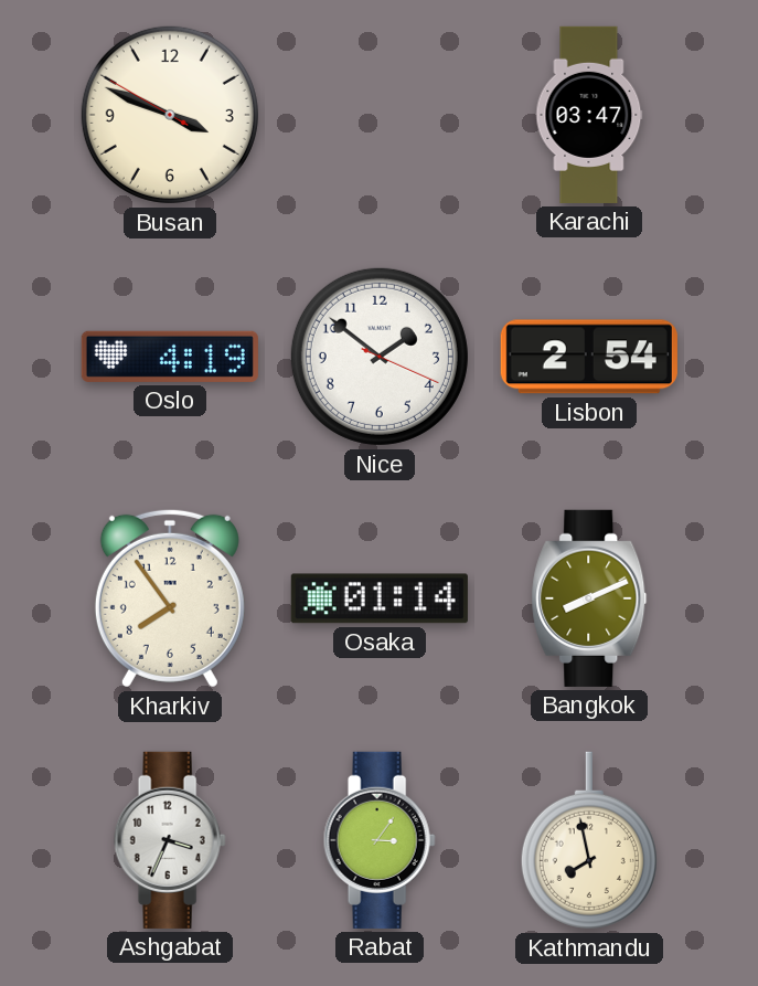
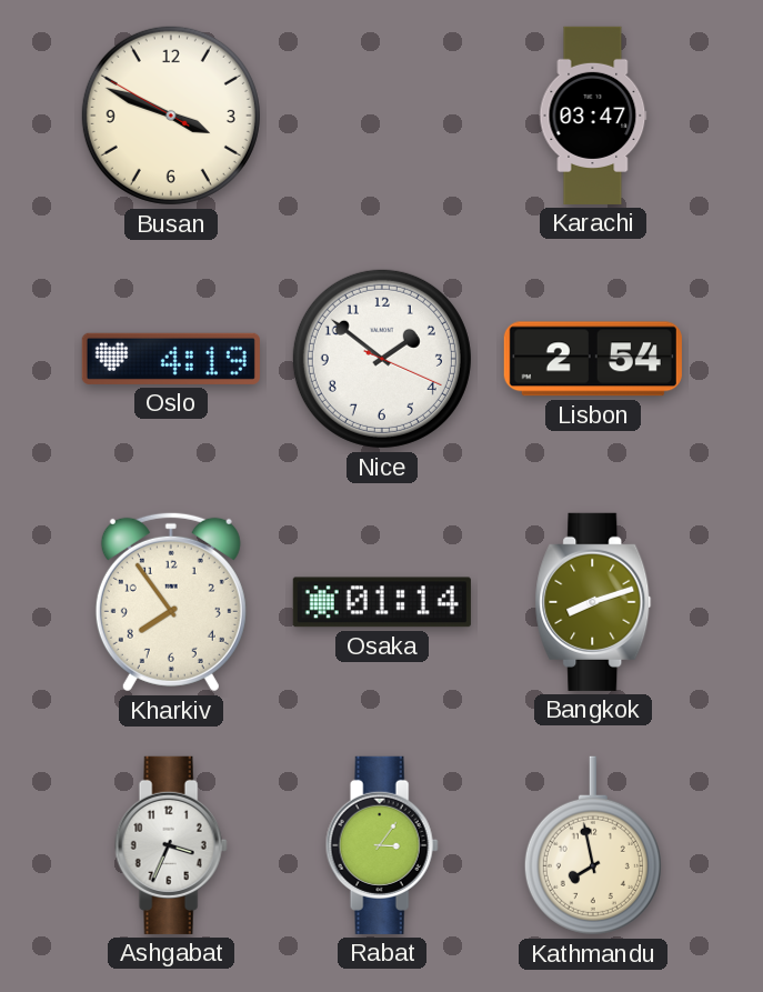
Bangkok: 8:11 -> 8:12
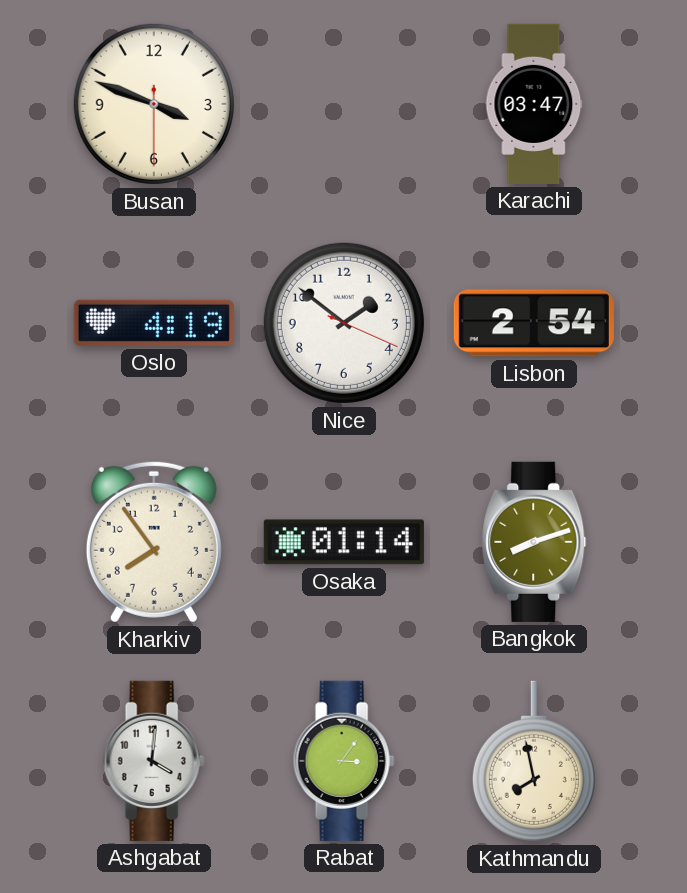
Busan: 3:48:50 -> 3:48:30
Ashgabat: 3:34 -> 4:01
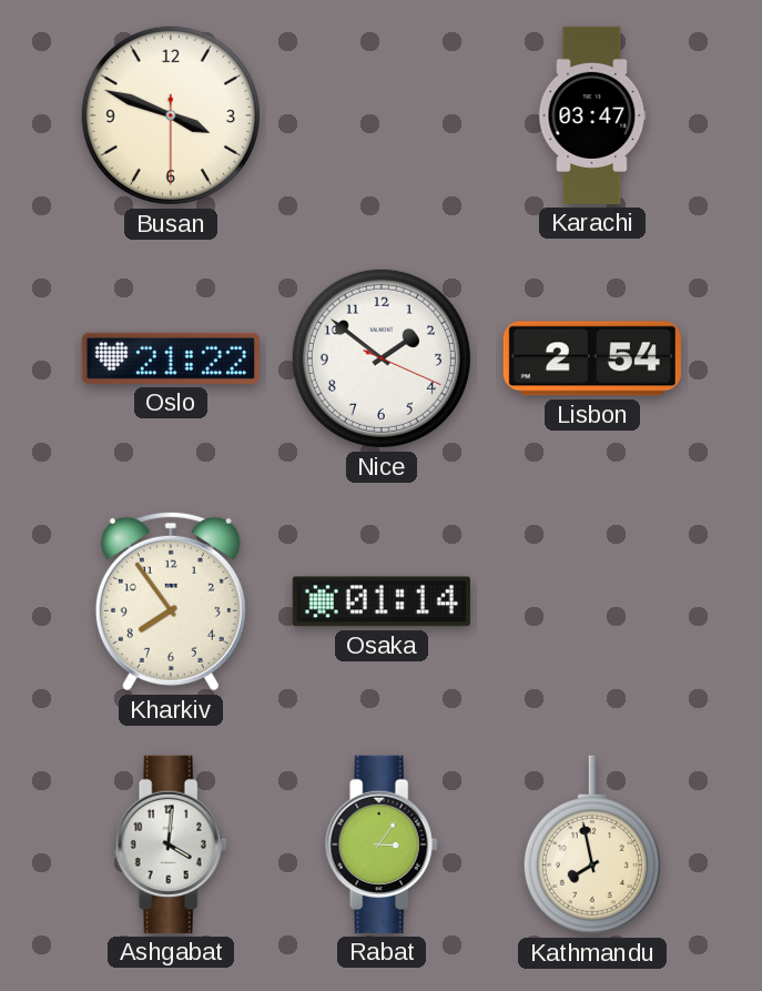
Oslo: 4:19 -> 21:22
Bangkok: 8:12 -> none
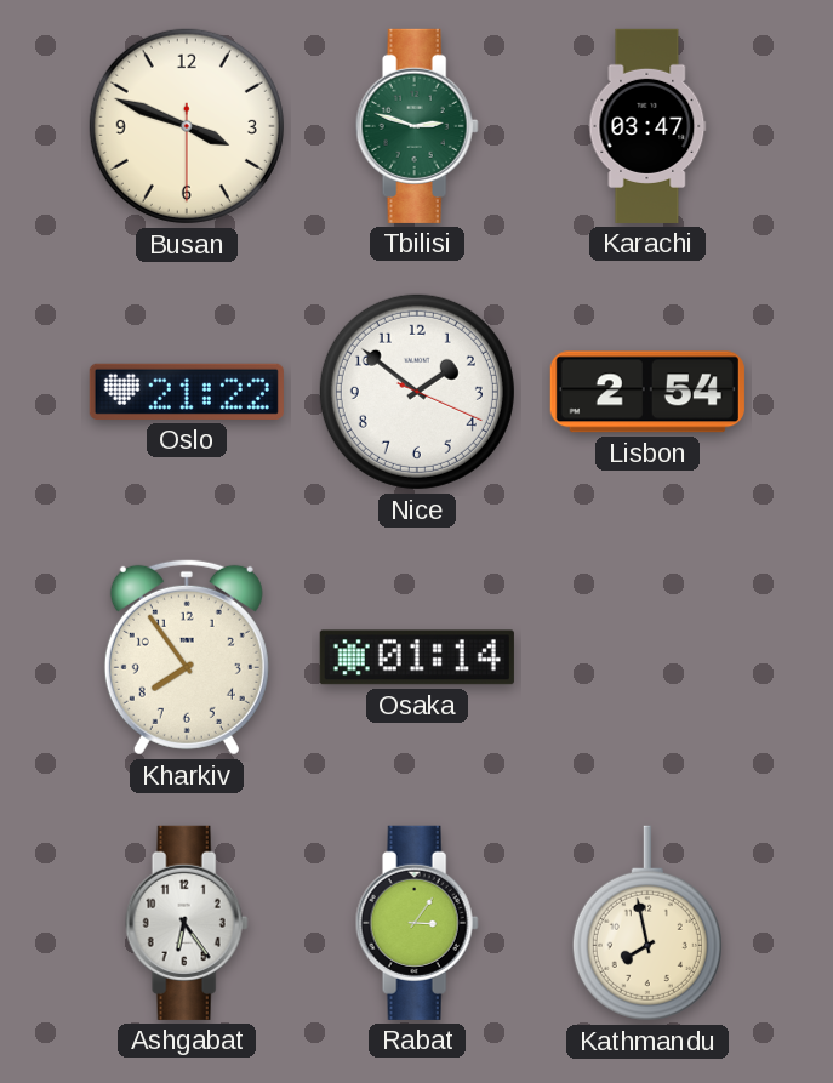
Tbilisi: none -> 2:48
Ashgabat: 4:01 -> 6:24
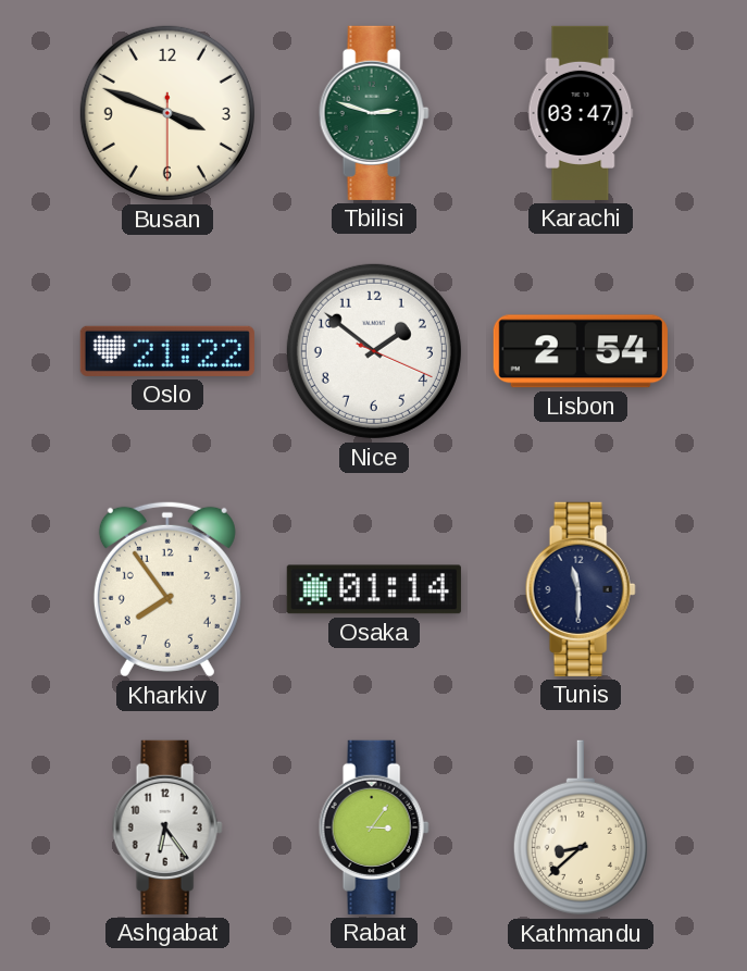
Tunis: none -> 11:30
Kathmandu: 7:58 -> 8:38
